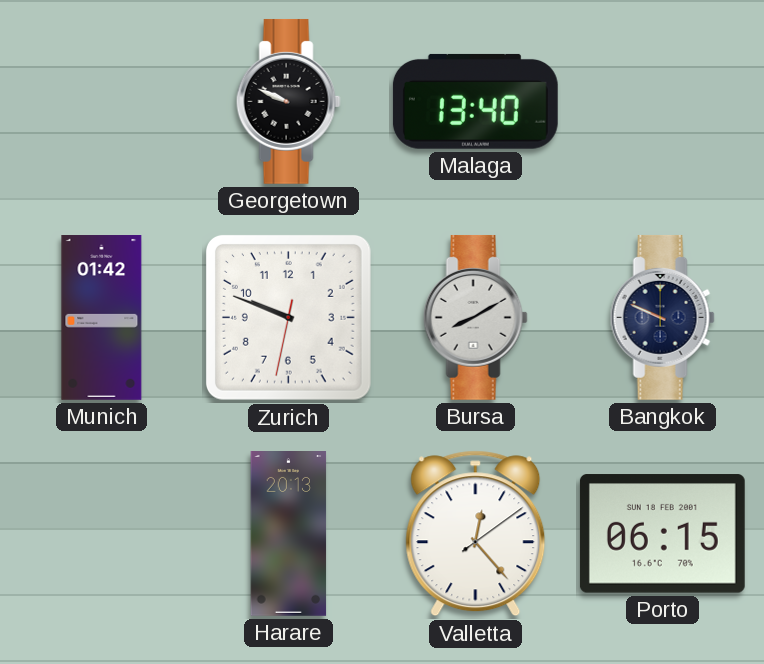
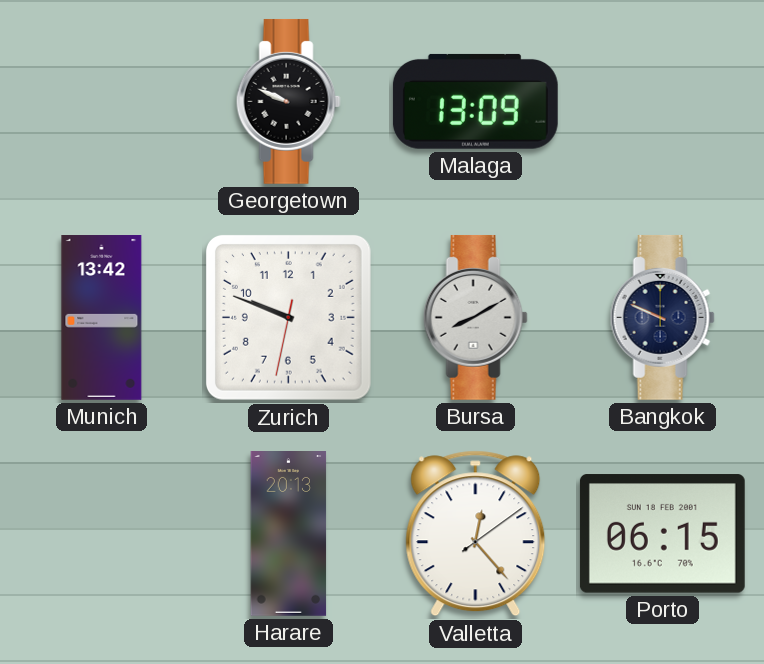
Malaga: 13:40 -> 13:09
Munich: 01:42 -> 13:42
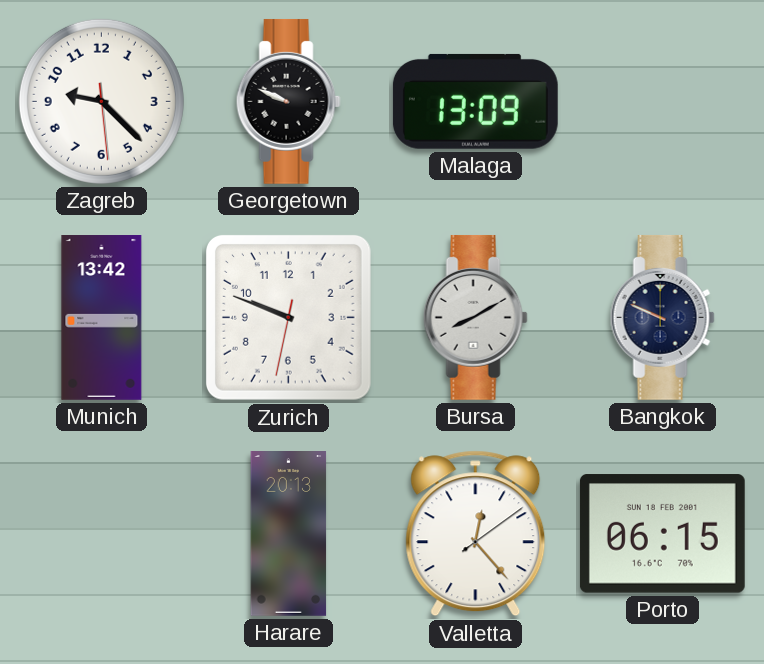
Zagreb: none -> 9:22
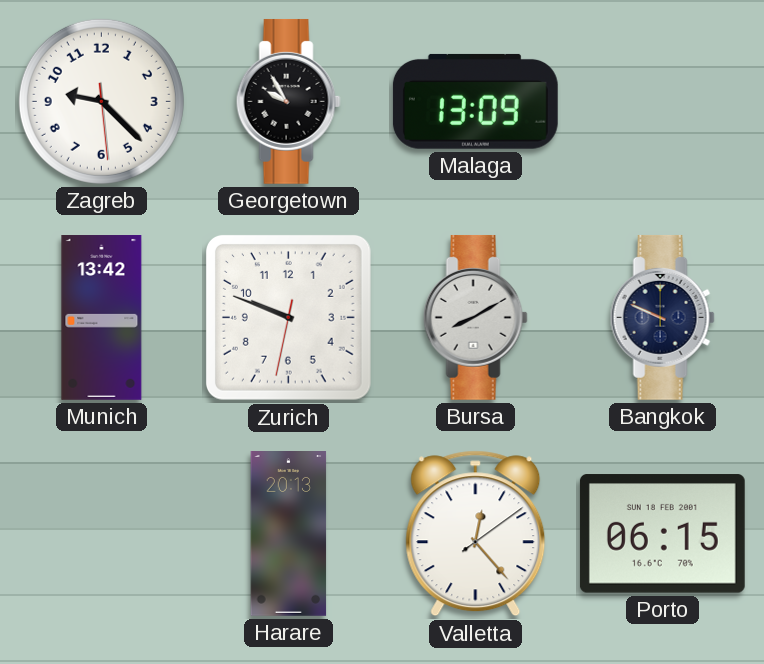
Georgetown: 9:49 -> 9:55
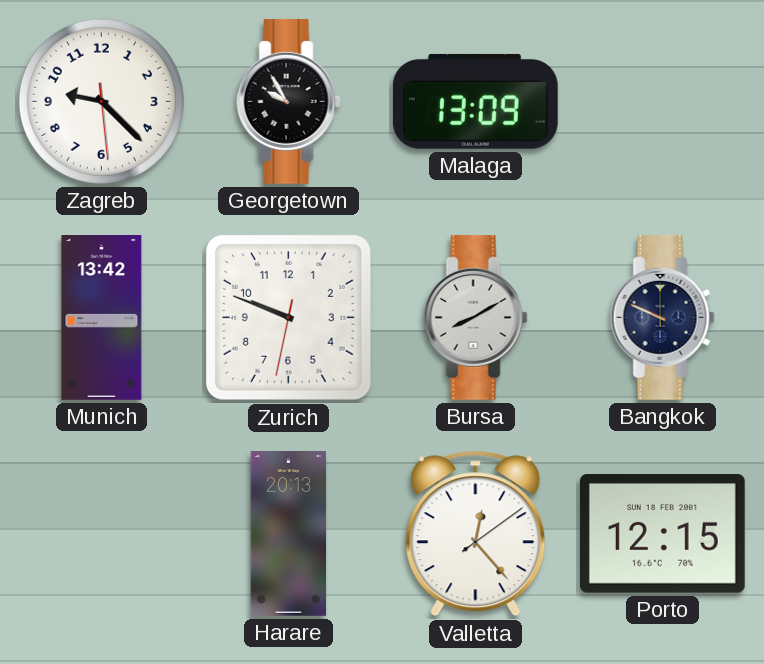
Porto: 06:15 -> 12:15
